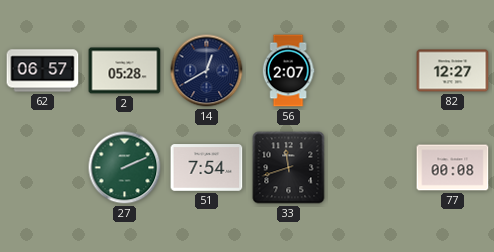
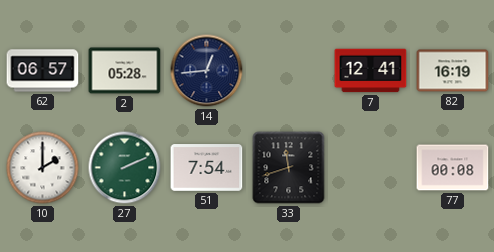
14: 12:40 -> 12:44
56: 2:07 -> none
7: none -> 12:41
82: 12:27 -> 16:19
10: none -> 2:00
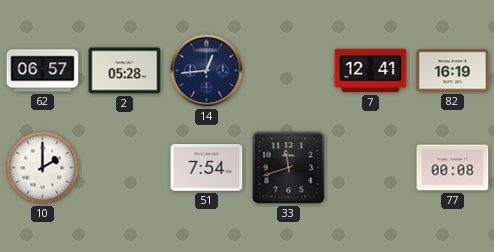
27: 2:11 -> none
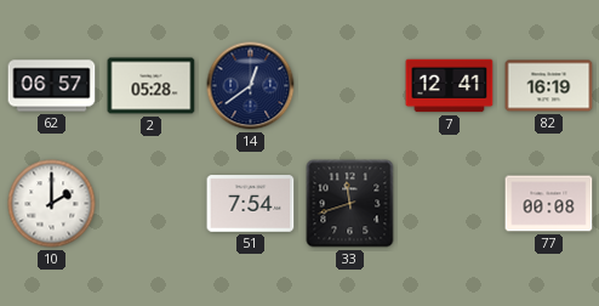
14: 12:44 -> 12:39
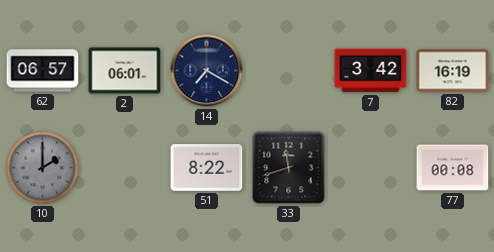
2: 05:28 -> 06:01
14: 12:39 -> 7:20
7: 12:41 -> 3:42
10 dial: white -> grey
51: 7:54 -> 8:22
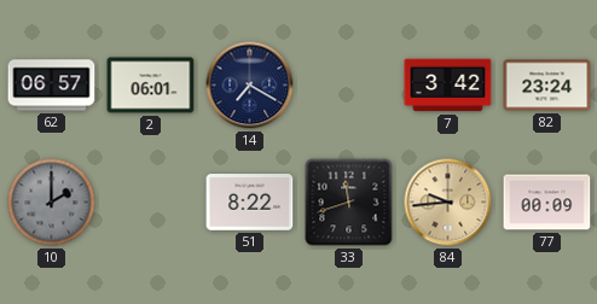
82: 16:19 -> 23:24
84: none -> 9:44
77: 00:08 -> 00:09
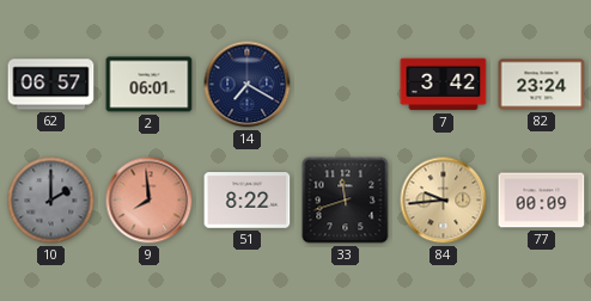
9: none -> 7:59
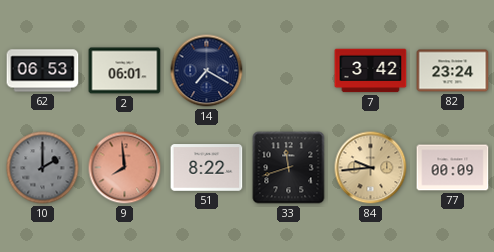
62: 06:57 -> 06:53
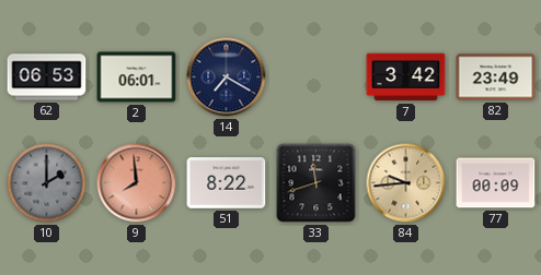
82: 23:24 -> 23:49
